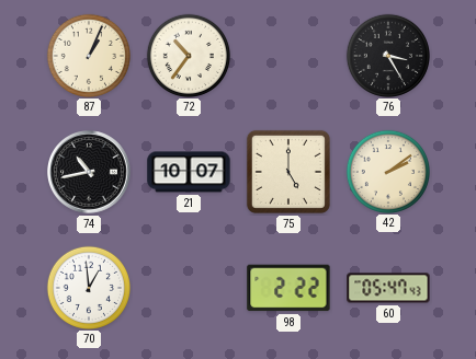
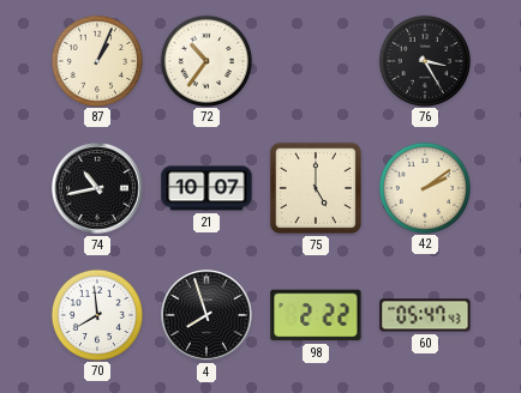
70: 12:59 -> 7:59
4: none -> 7:57
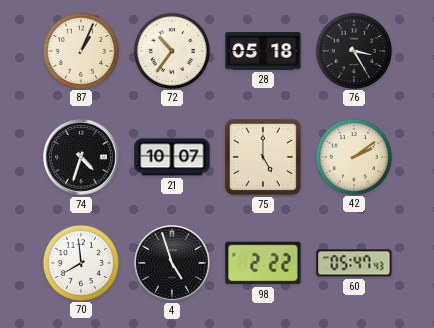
28: none -> 05:18
74: 10:43 -> 4:33
4: 7:57 -> 4:57
